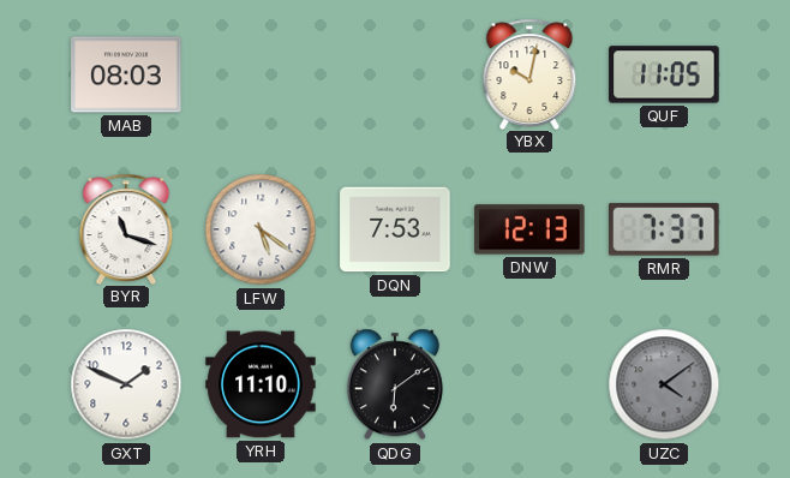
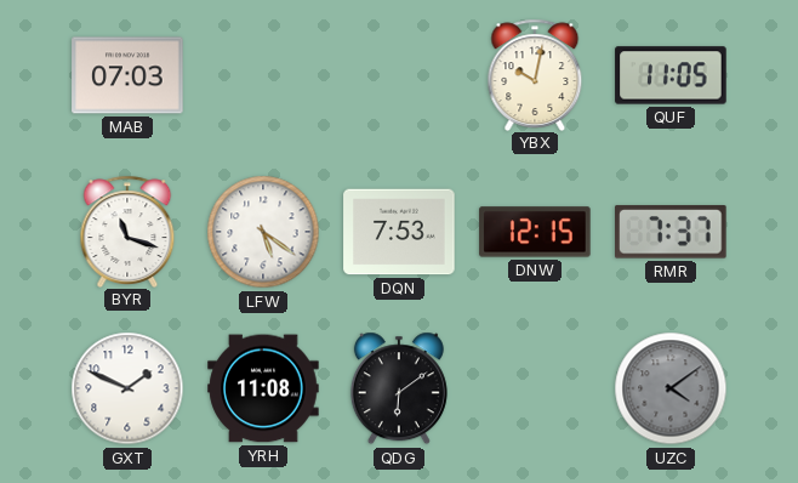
MAB: 08:03 -> 07:03
DNW: 12:13 -> 12:15
YRH: 11:10 -> 11:08
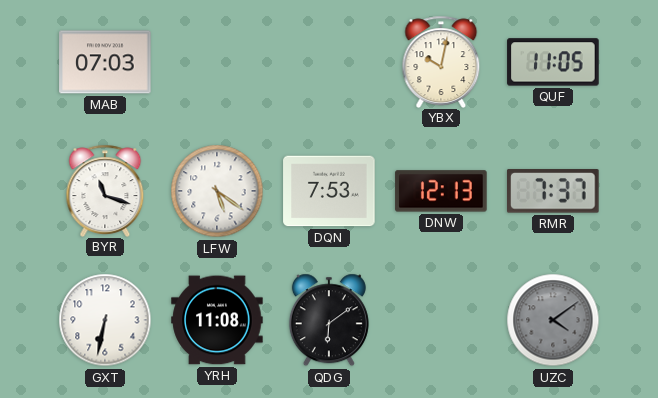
DNW: 12:15 -> 12:13
GXT: 1:49 -> 6:32
